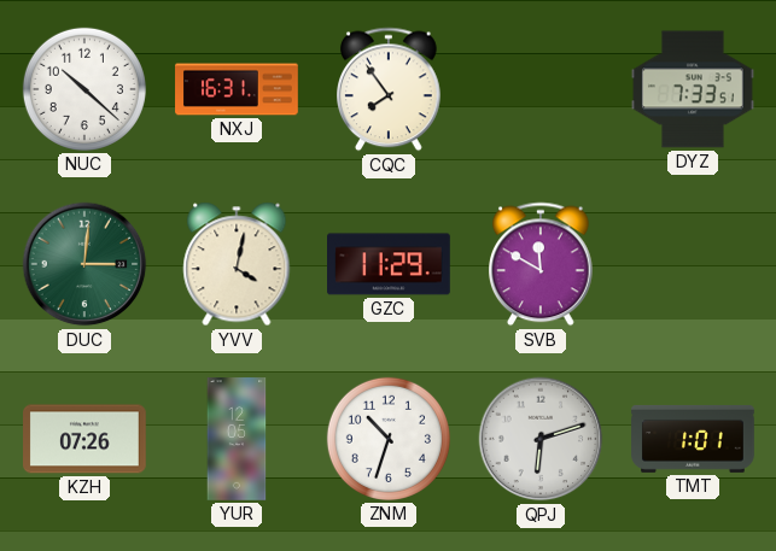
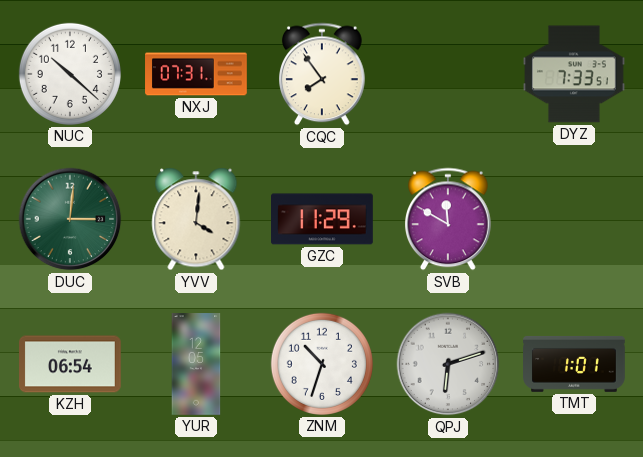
NXJ: 16:31 -> 07:31
YVV: 4:02 -> 4:01
KZH: 07:26 -> 06:54
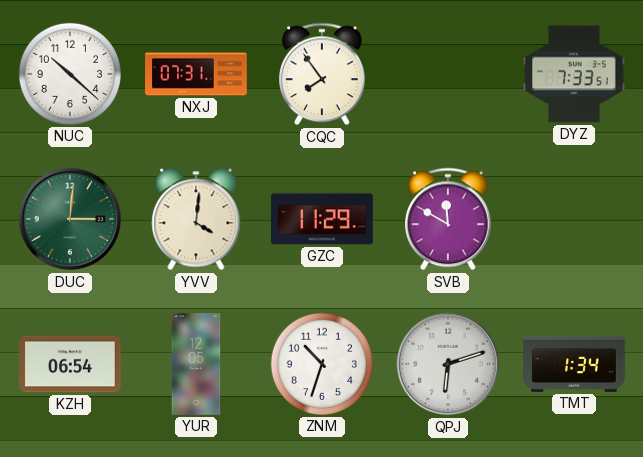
TMT: 1:01 -> 1:34
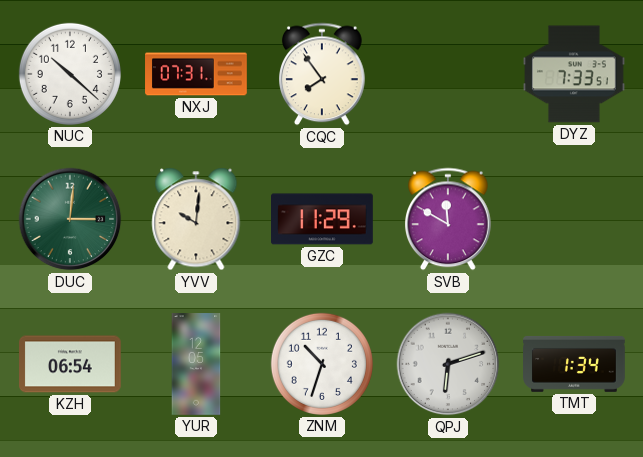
YVV: 4:01 -> 10:01
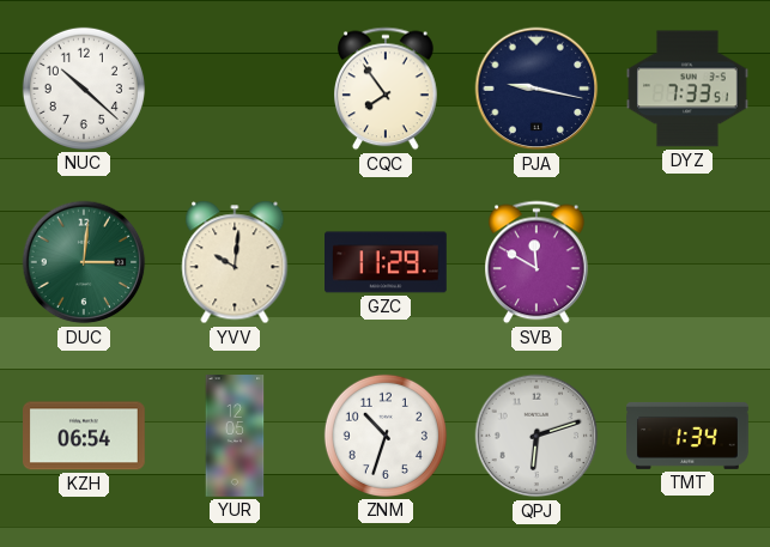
NXJ: 07:31 -> none
PJA: none -> 9:17
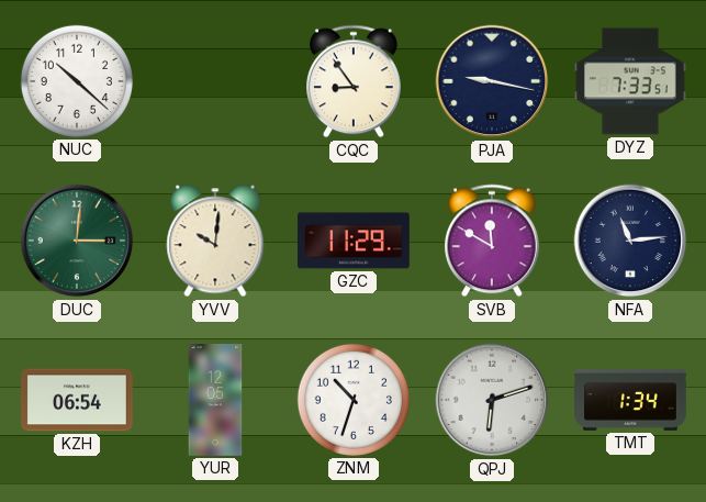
CQC: 7:54 -> 8:54
NFA: none -> 11:14
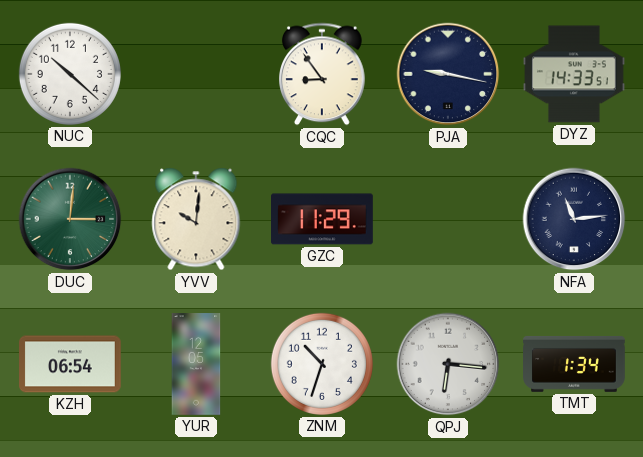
DYZ: 7:33 -> 14:33
SVB: 11:50 -> none
QPJ: 6:12 -> 6:16
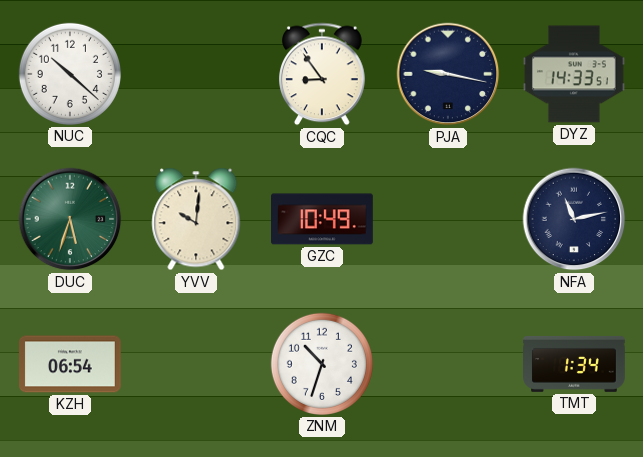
DUC: 3:01 -> 5:33
GZC: 11:29 -> 10:49
NFA: 11:14 -> 11:13
YUR: 12:05 -> none
QPJ: 6:16 -> none
